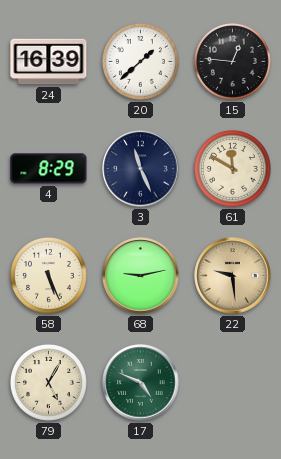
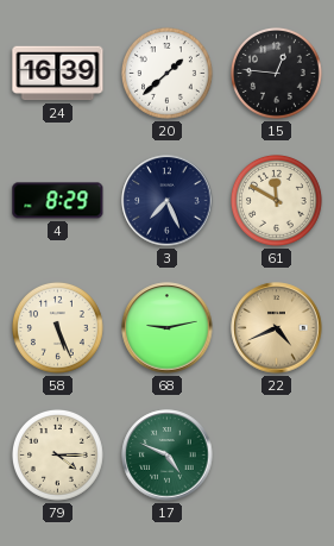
3: 11:26 -> 7:26
22: 9:29 -> 4:41
79: 5:05 -> 4:15
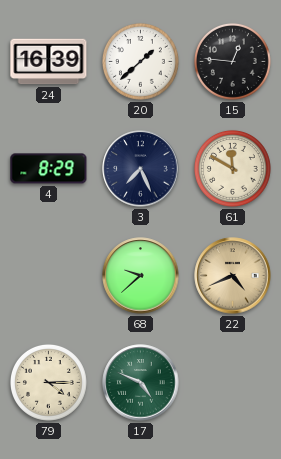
58: 5:26 -> none
68: 9:13 -> 9:38
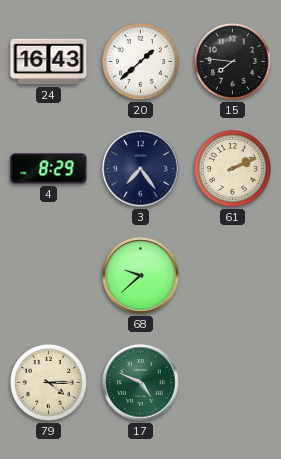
24: 16:39 -> 16:43
15: 12:46 -> 7:46
3: 7:26 -> 7:24
61: 11:50 -> 2:11
22: 4:41 -> none
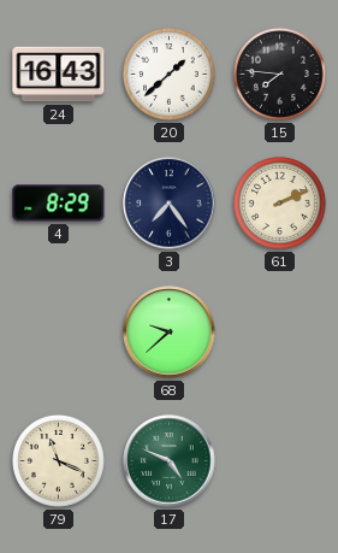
79: 4:15 -> 11:19
